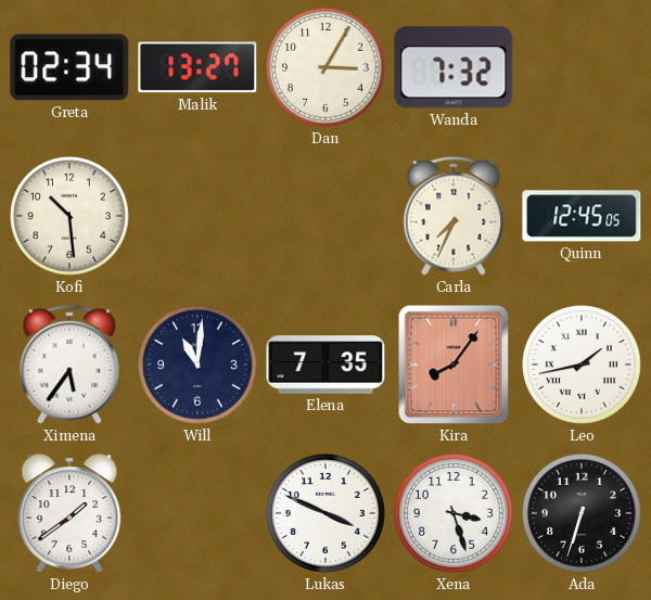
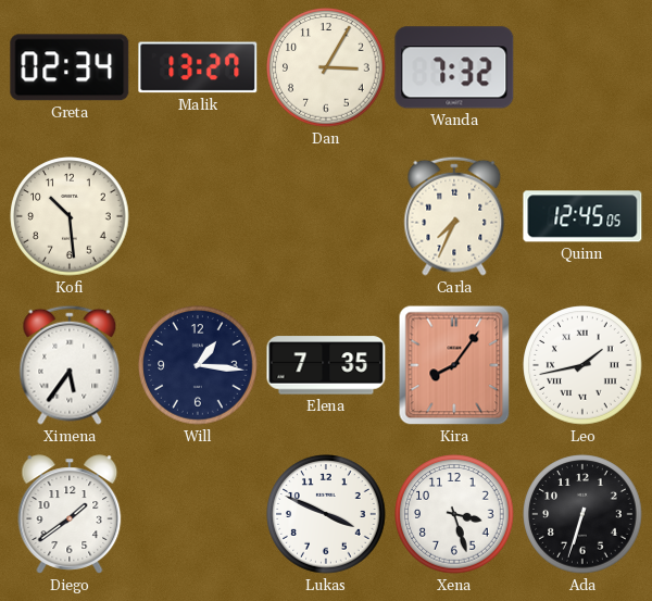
Will: 11:01 -> 1:16
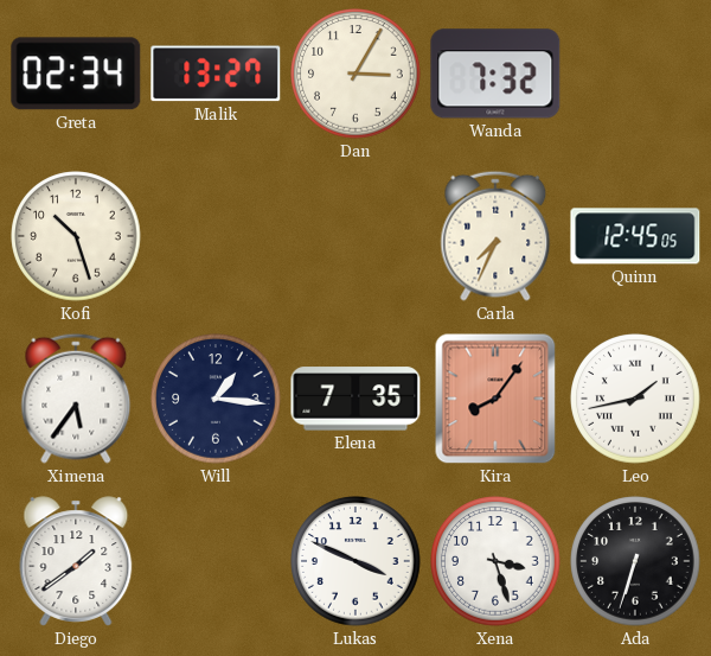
Kofi: 10:29 -> 10:27
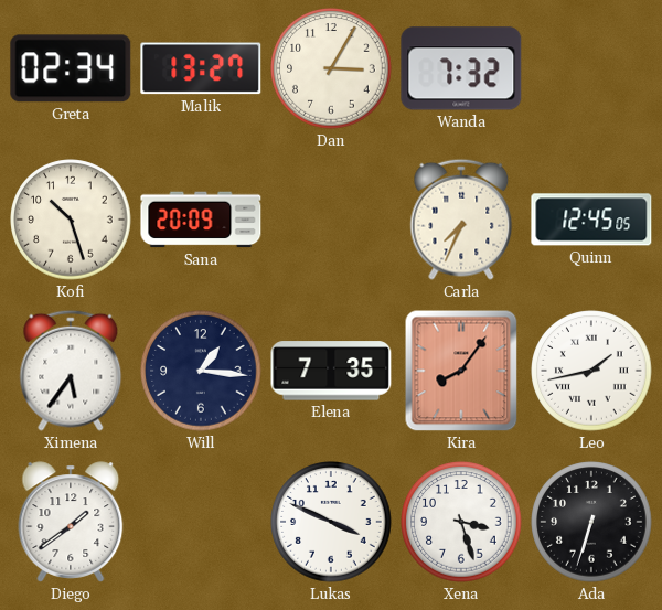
Sana: none -> 20:09
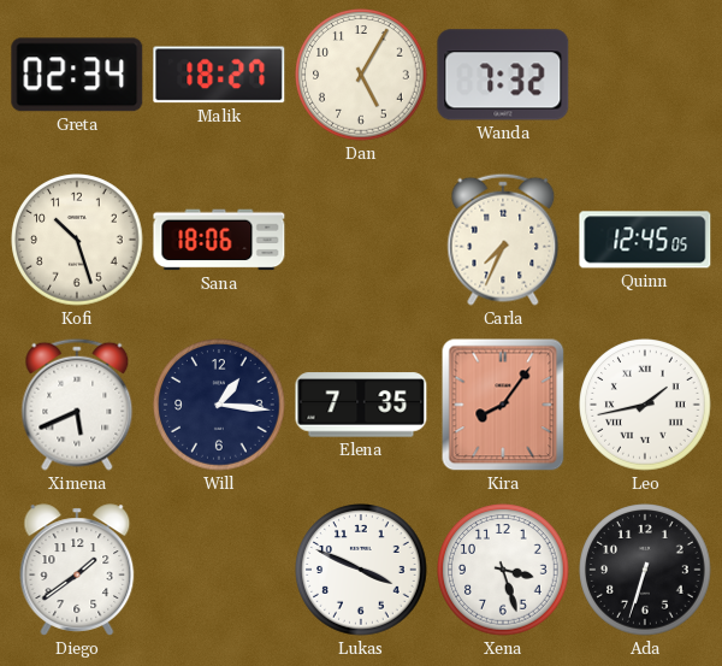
Malik: 13:27 -> 18:27
Dan: 3:05 -> 5:05
Sana: 20:09 -> 18:06
Ximena: 5:36 -> 5:41
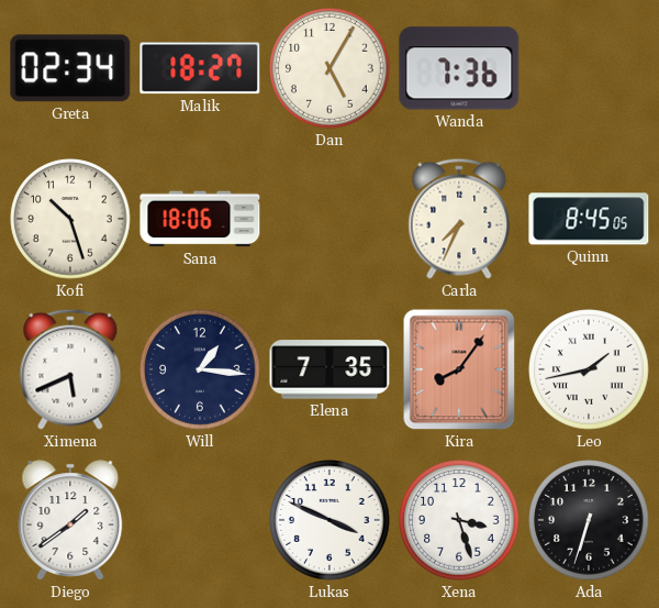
Wanda: 7:32 -> 7:36
Quinn: 12:45 -> 8:45
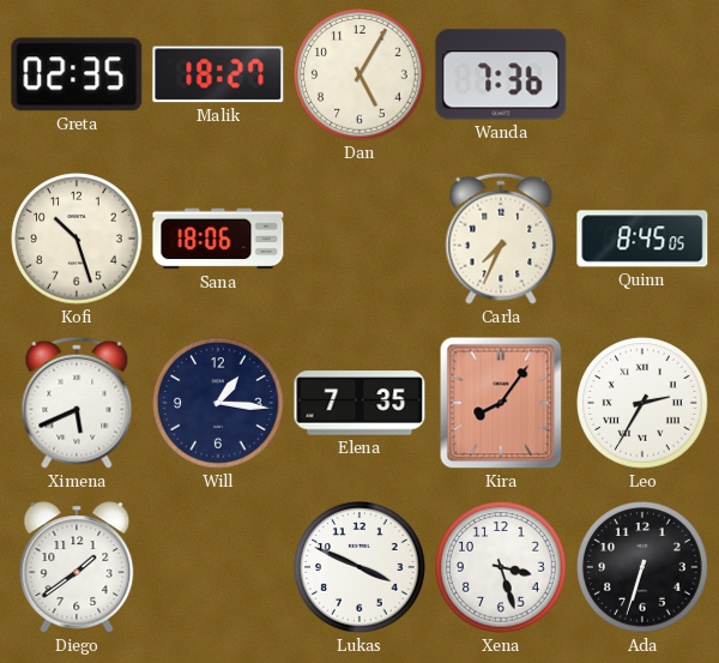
Greta: 02:34 -> 02:35
Leo: 1:43 -> 2:35
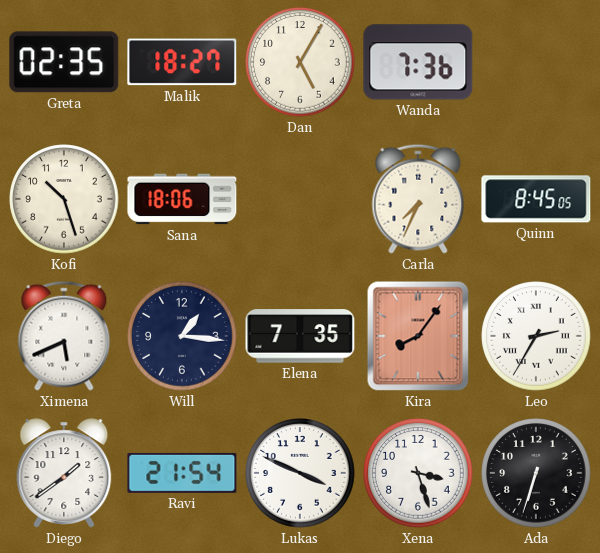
Ravi: none -> 21:54
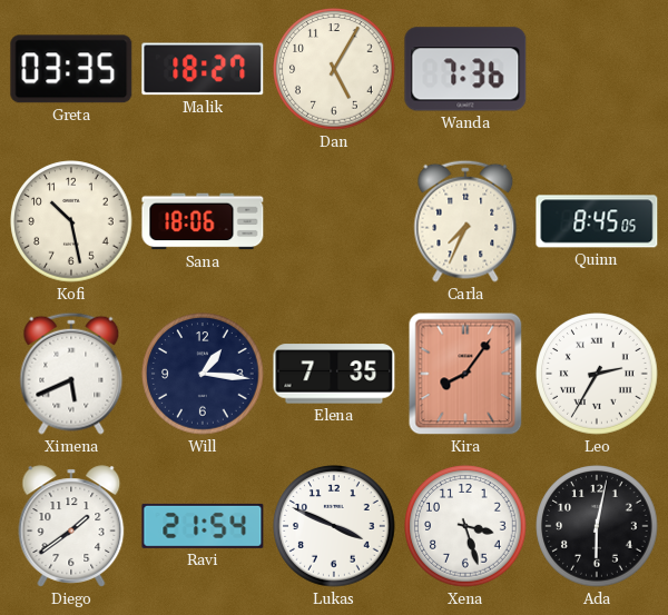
Greta: 02:35 -> 03:35
Kofi: 10:27 -> 10:28
Ada: 6:33 -> 6:02
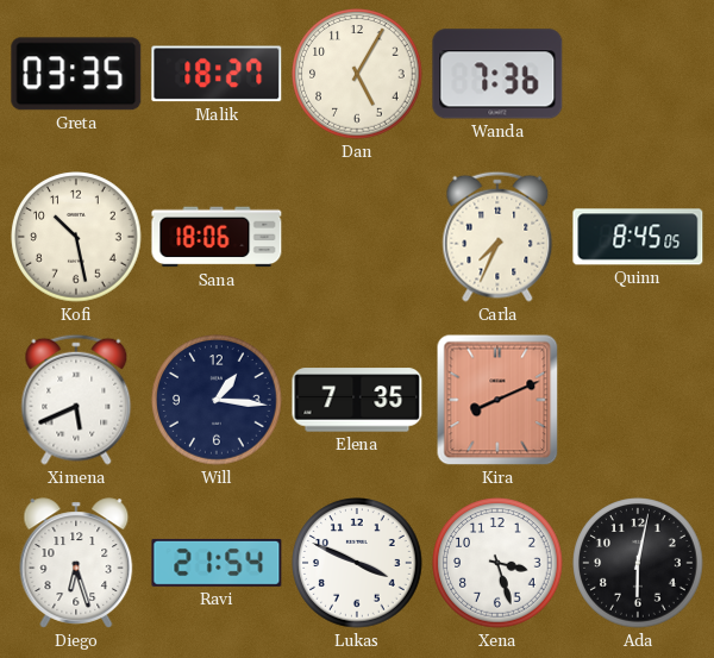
Kira: 8:06 -> 8:11
Leo: 2:35 -> none
Diego: 1:39 -> 6:27
